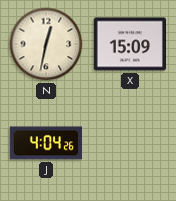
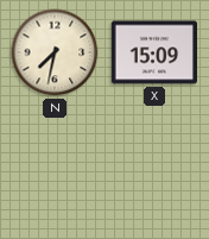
N: 12:32 -> 7:32
J: 4:04 -> none
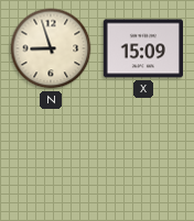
N: 7:32 -> 8:57
